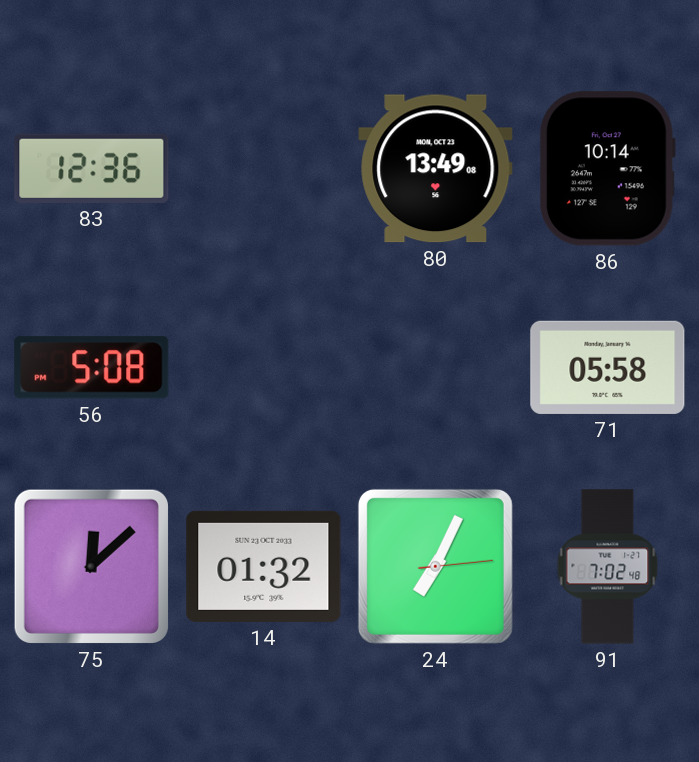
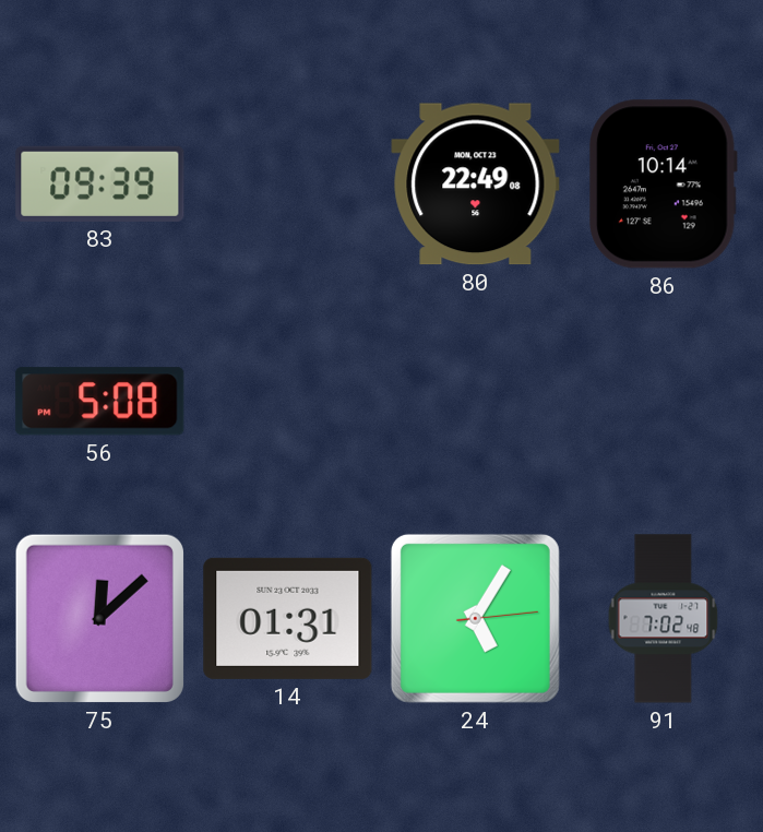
83: 12:36 -> 09:39
80: 13:49 -> 22:49
71: 05:58 -> none
14: 01:32 -> 01:31
24: 7:04 -> 5:05
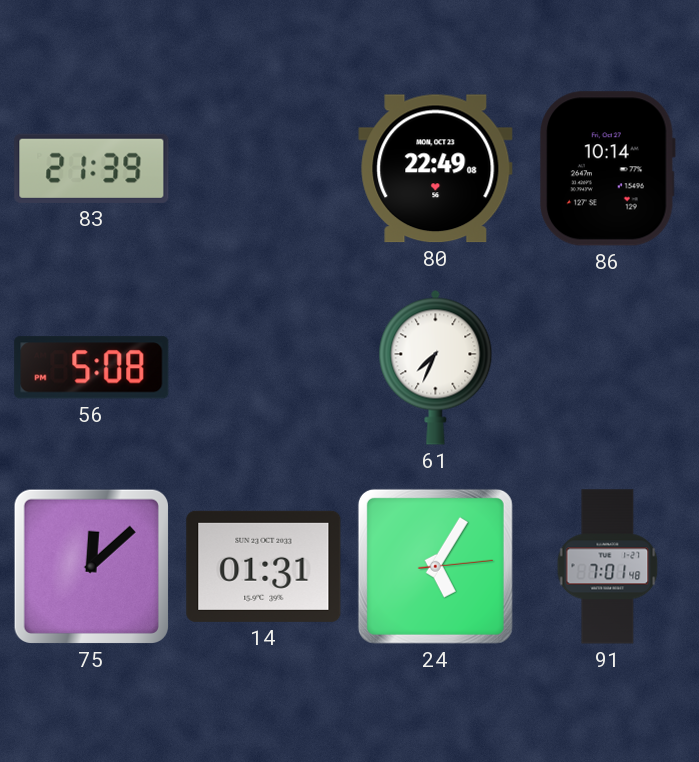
83: 09:39 -> 21:39
61: none -> 7:34
91: 7:02 -> 7:01
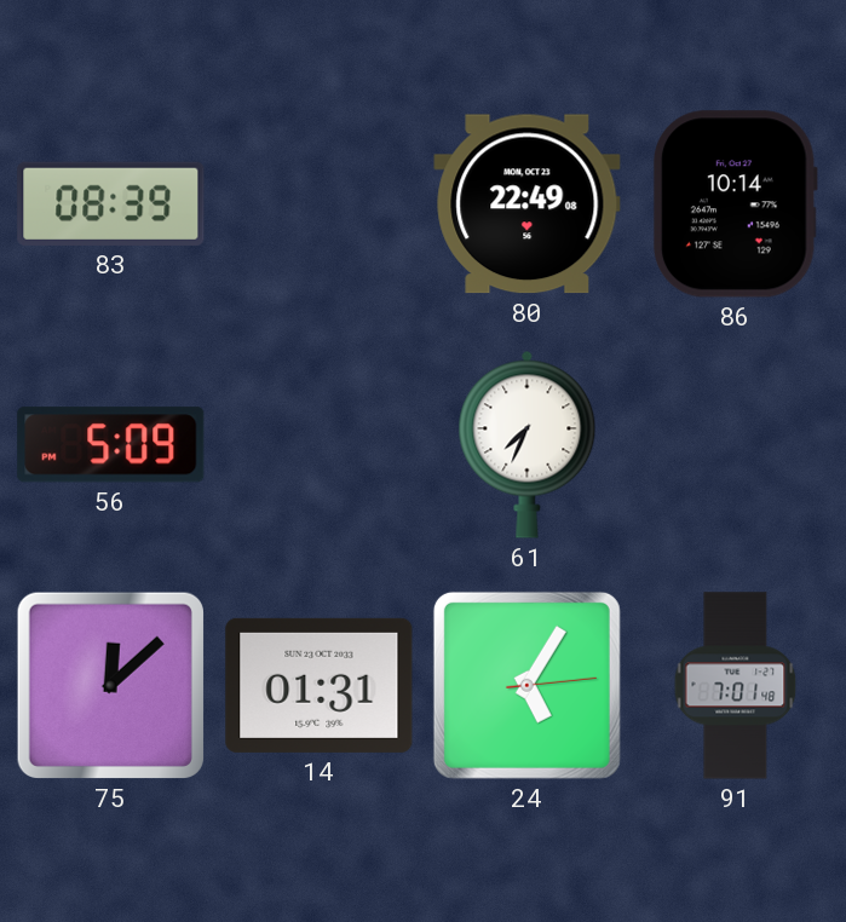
83: 21:39 -> 08:39
56: 5:08 -> 5:09
